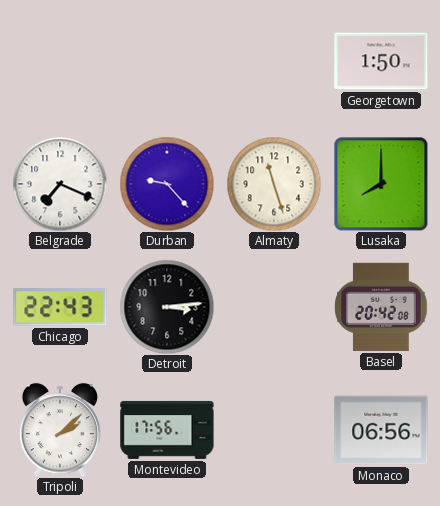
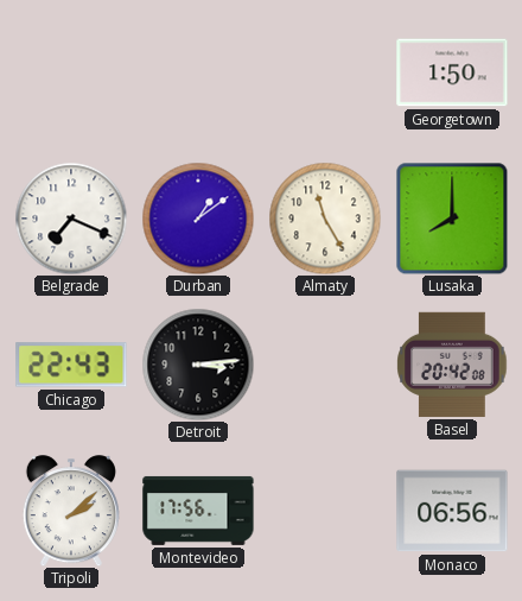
Durban: 9:23 -> 1:09
Almaty: 11:27 -> 11:25
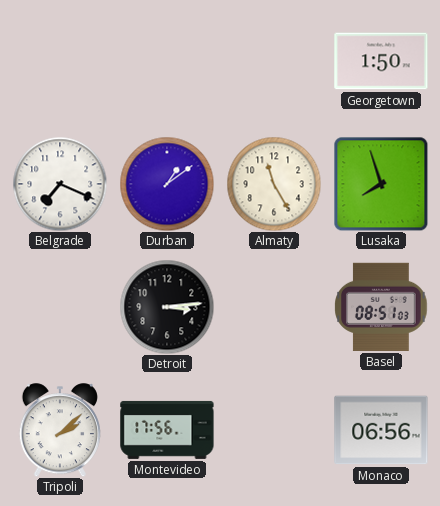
Lusaka: 8:00 -> 7:57
Chicago: 22:43 -> none
Basel: 20:42 -> 08:51
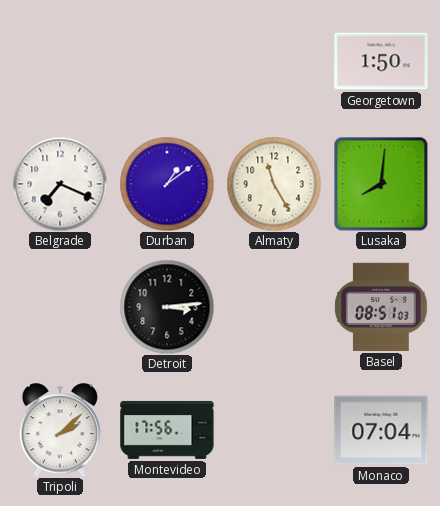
Lusaka: 7:57 -> 8:01
Monaco: 06:56 -> 07:04
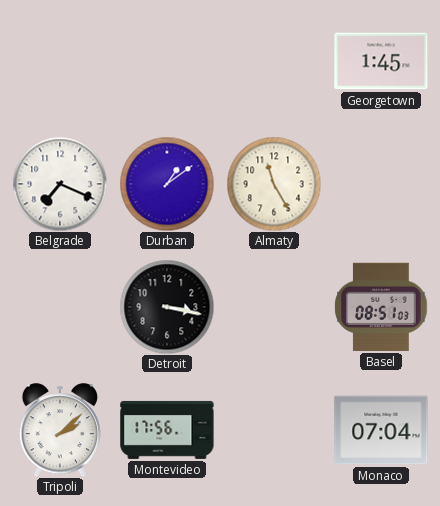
Georgetown: 1:50 -> 1:45
Lusaka: 8:01 -> none
Detroit: 3:14 -> 3:17
